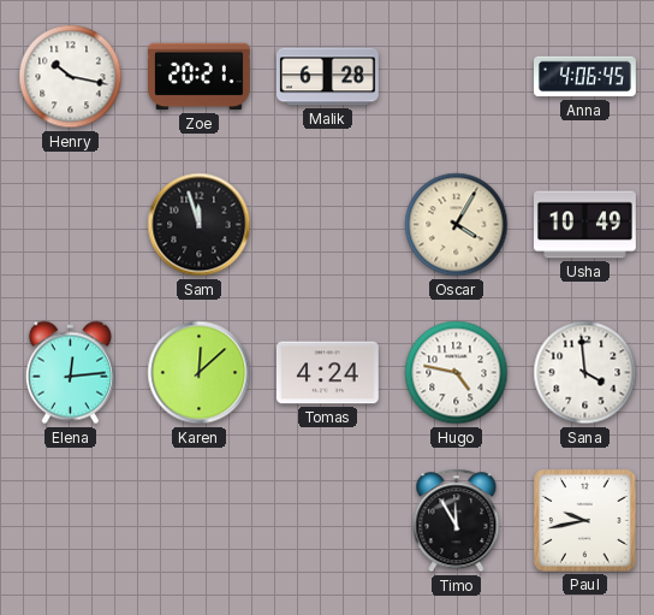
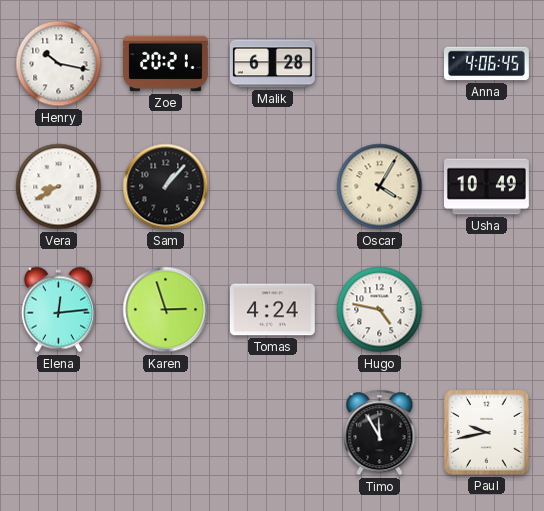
Vera: none -> 8:40
Sam: 11:57 -> 1:07
Karen: 12:08 -> 2:57
Sana: 3:59 -> none
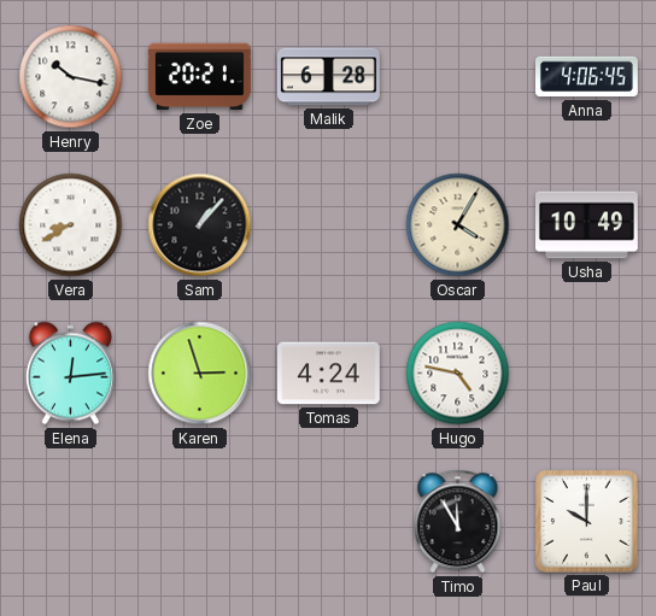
Paul: 9:43 -> 10:00
